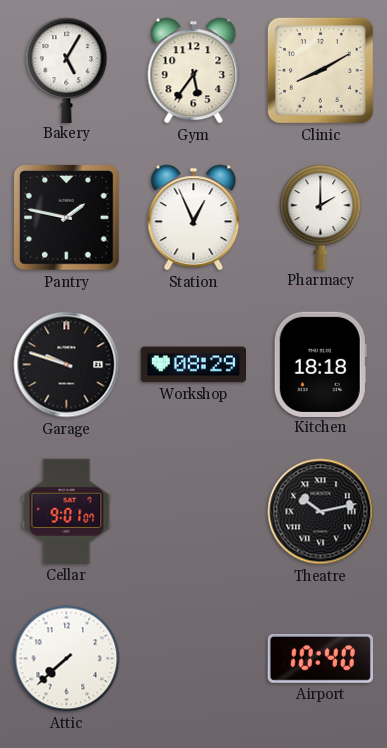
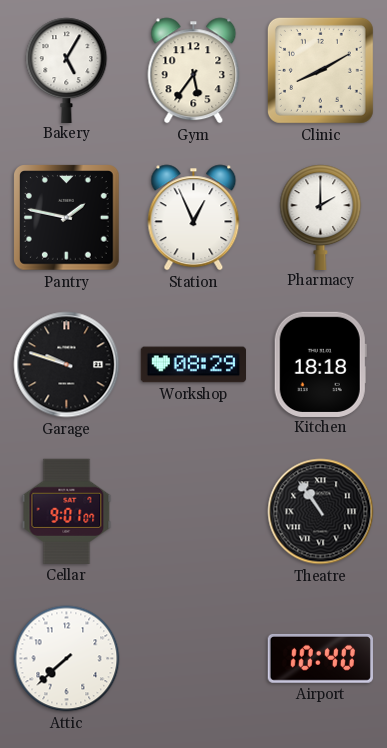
Theatre: 10:13 -> 10:54
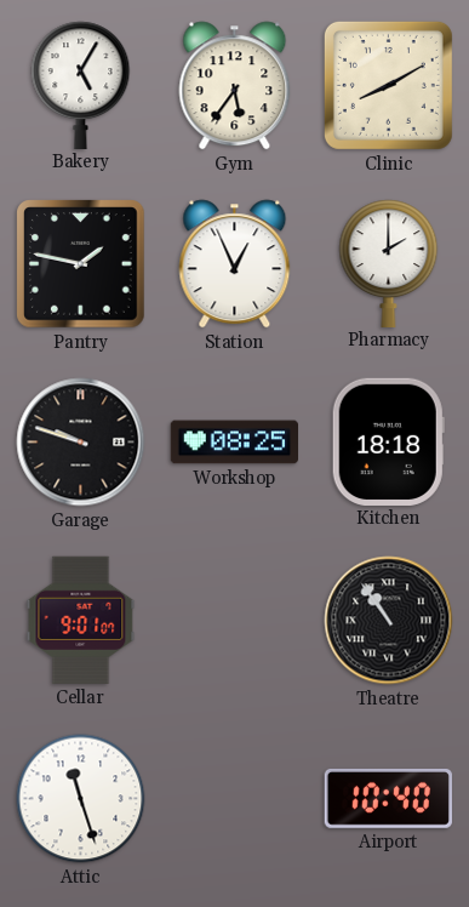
Workshop: 08:29 -> 08:25
Attic: 7:38 -> 11:27
